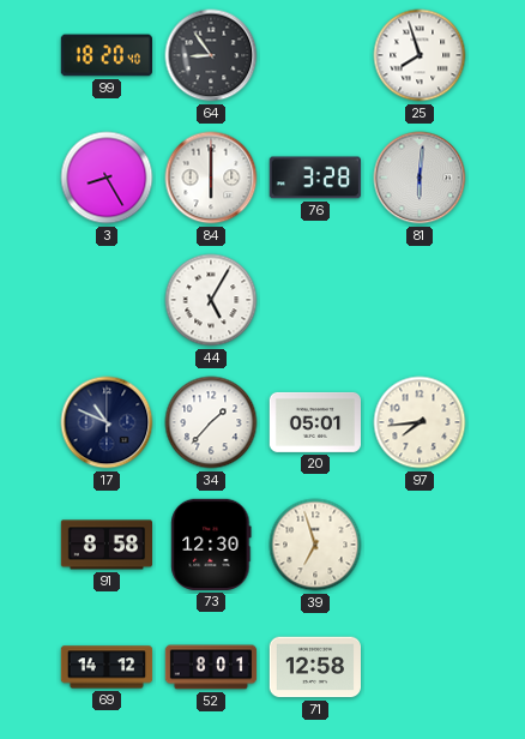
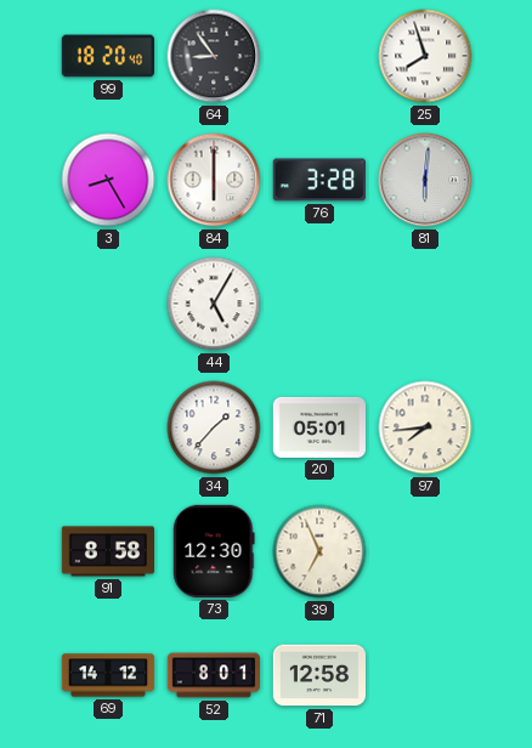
17: 10:49 -> none
39: 6:57 -> 6:56
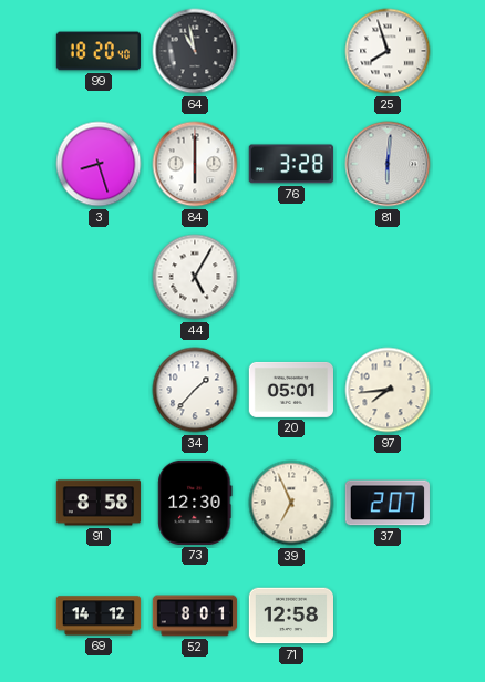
64: 8:54 -> 10:58
3: 8:25 -> 8:27
37: none -> 2:07
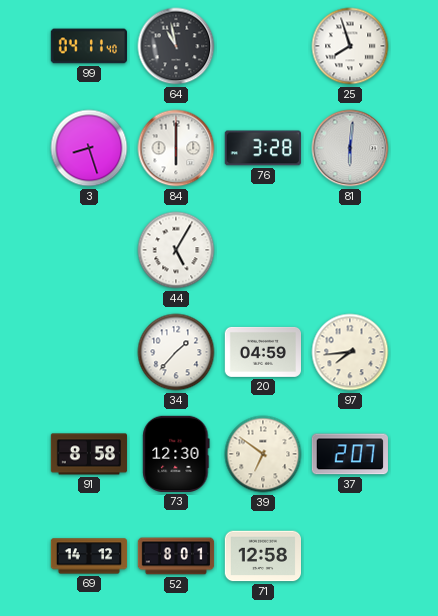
99: 18:20 -> 04:11
20: 05:01 -> 04:59
39: 6:56 -> 6:51
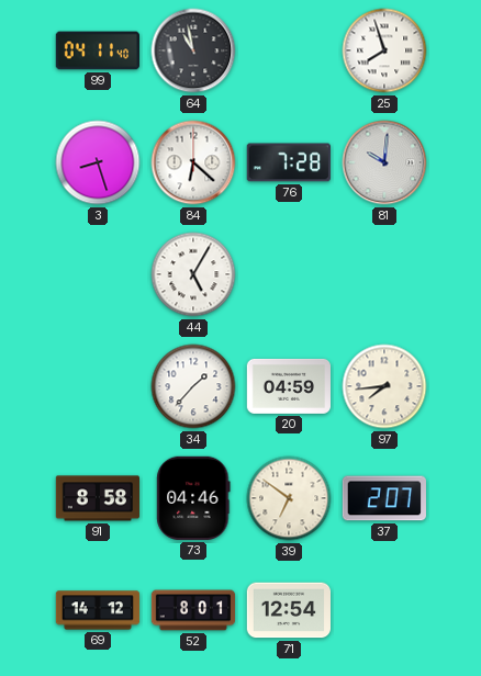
84: 6:00 -> 6:22
76: 3:28 -> 7:28
81: 6:01 -> 10:01
73: 12:30 -> 04:46
71: 12:58 -> 12:54
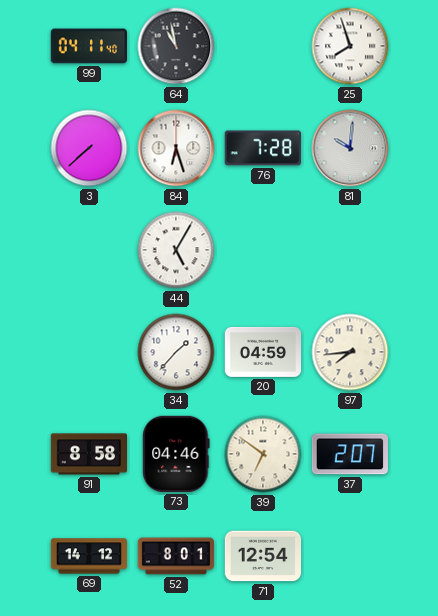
3: 8:27 -> 7:38
84: 6:22 -> 6:27
